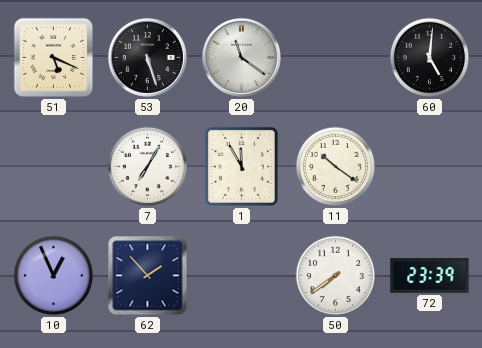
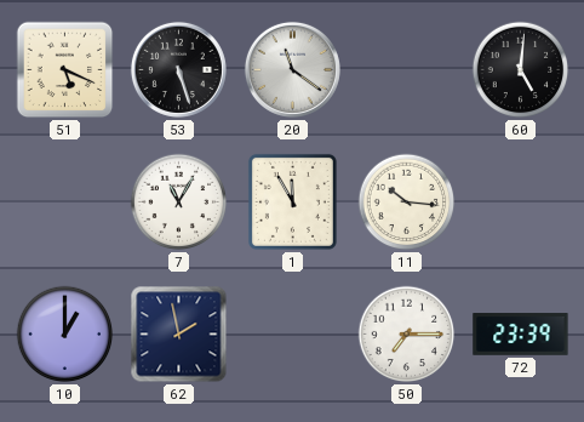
7: 7:05 -> 11:05
11: 10:21 -> 10:16
10: 12:56 -> 1:00
62: 1:53 -> 1:58
50: 7:39 -> 7:15
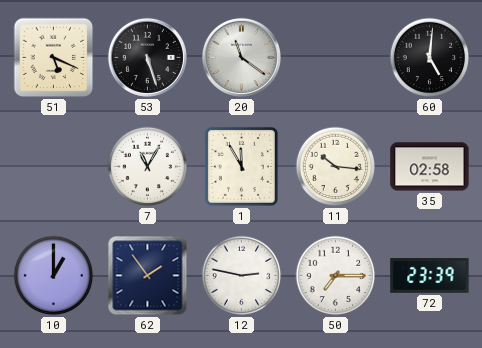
35: none -> 02:58
62: 1:58 -> 1:54
12: none -> 2:47
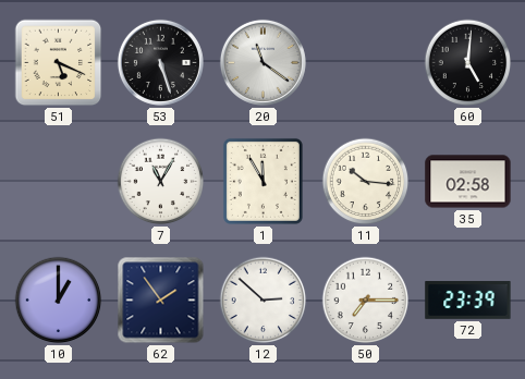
12: 2:47 -> 2:52
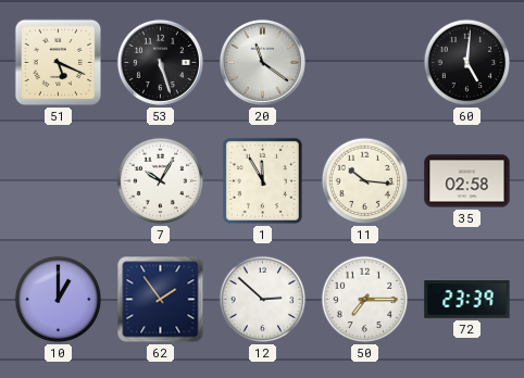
7: 11:05 -> 10:05
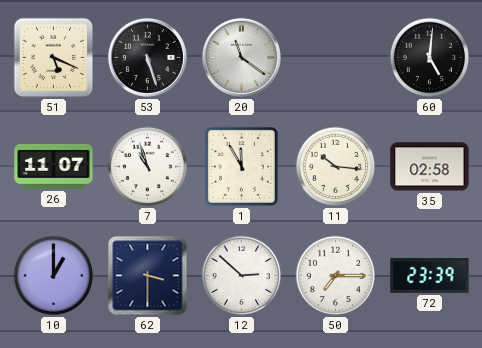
26: none -> 11:07
7: 10:05 -> 10:57
62: 1:54 -> 3:30
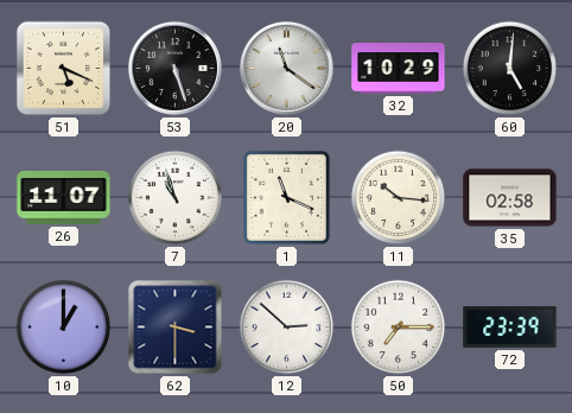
32: none -> 10:29
1: 11:55 -> 11:19
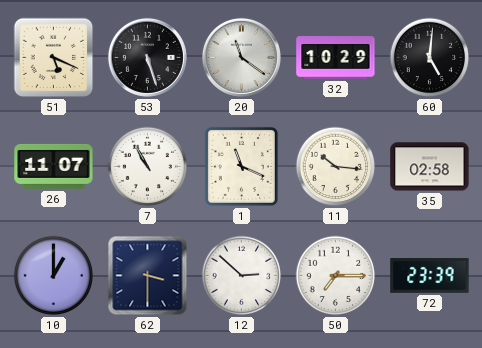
7: 10:57 -> 10:55
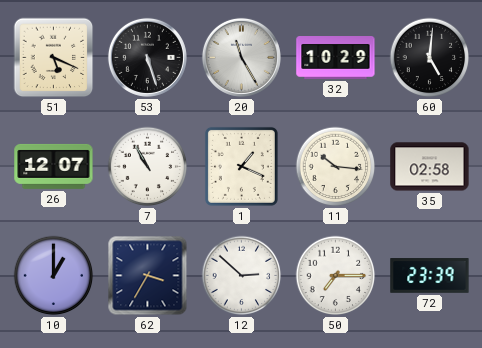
20: 11:21 -> 11:25
26: 11:07 -> 12:07
1: 11:19 -> 1:19
62: 3:30 -> 3:35
